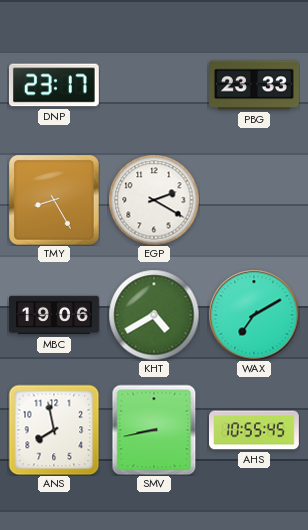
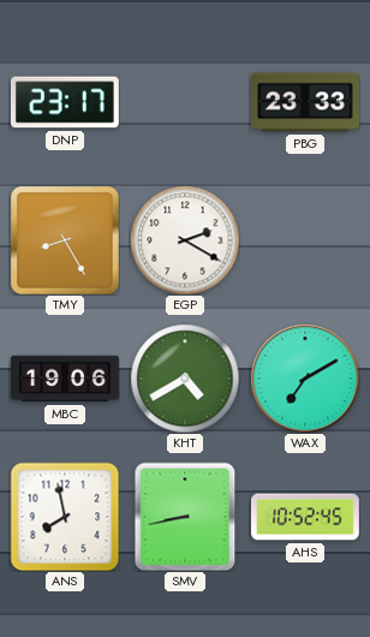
AHS: 10:55 -> 10:52
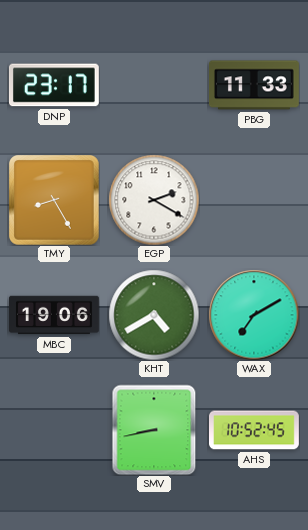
PBG: 23:33 -> 11:33
ANS: 7:58 -> none
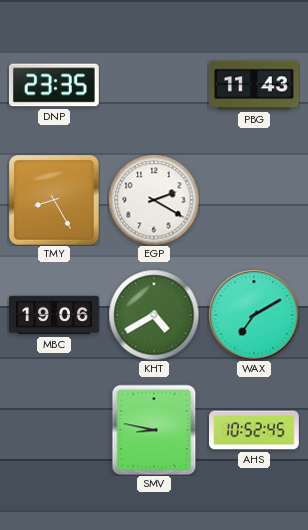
DNP: 23:17 -> 23:35
PBG: 11:33 -> 11:43
SMV: 8:43 -> 8:47
